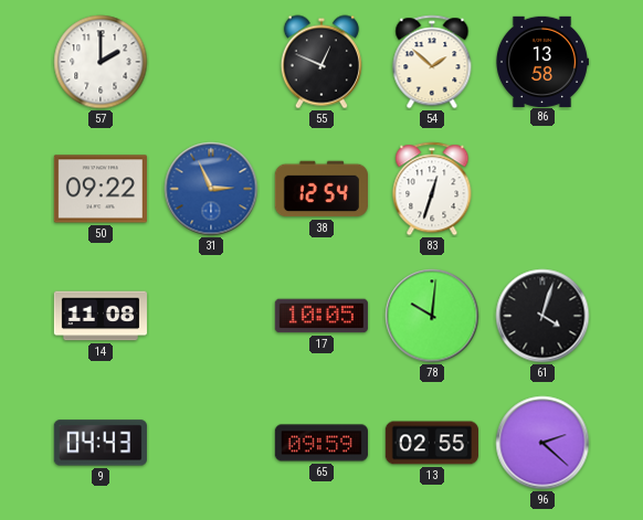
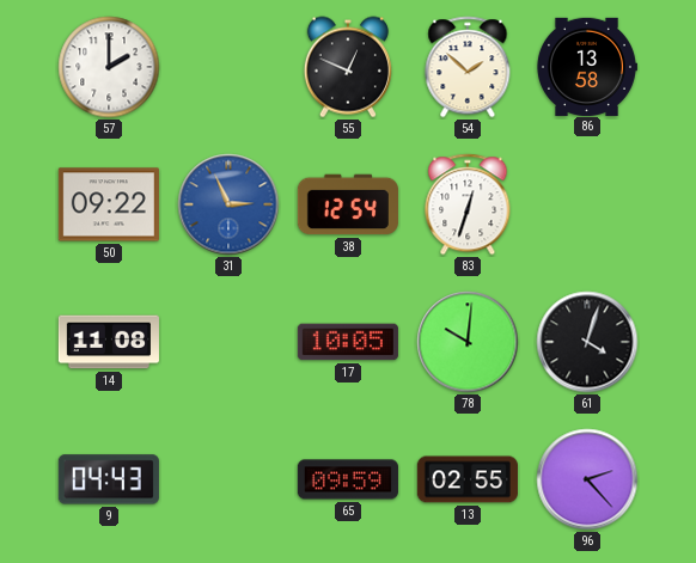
96: 2:22 -> 2:23
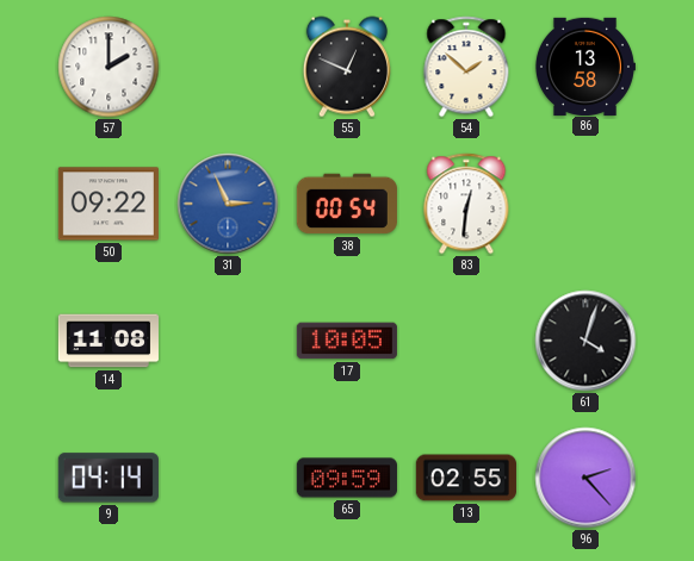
38: 12:54 -> 00:54
83: 12:33 -> 12:31
78: 10:01 -> none
9: 04:43 -> 04:14
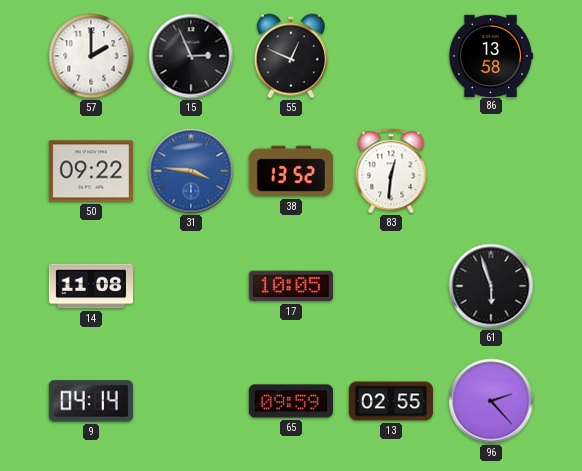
15: none -> 2:56
54: 1:52 -> none
31: 2:56 -> 3:46
38: 00:54 -> 13:52
61: 4:03 -> 5:57
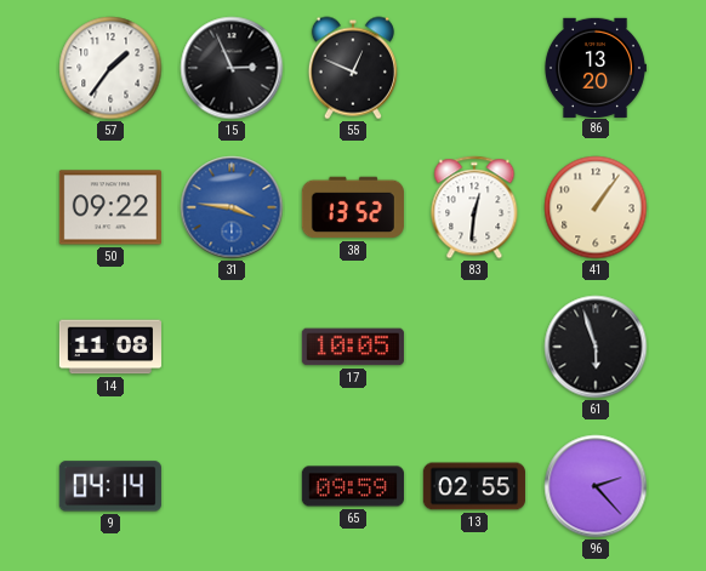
57: 2:00 -> 1:36
86: 13:58 -> 13:20
41: none -> 1:06
